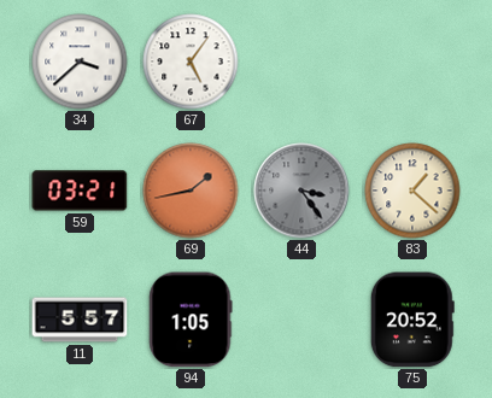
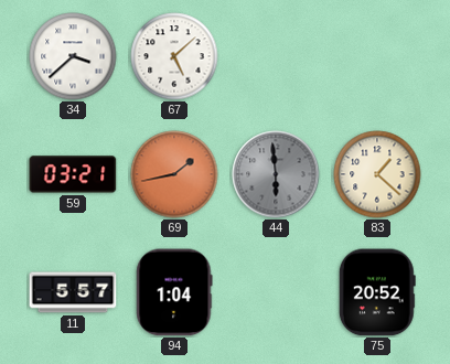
67: 5:06 -> 5:08
44: 3:24 -> 5:59
94: 1:05 -> 1:04
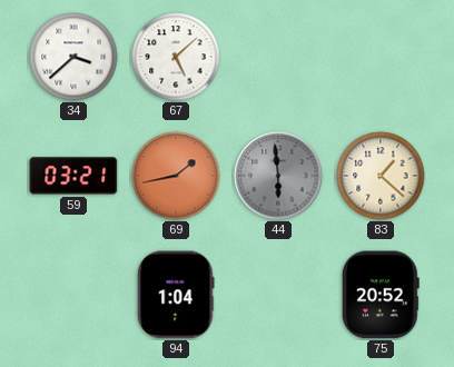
11: 5:57 -> none
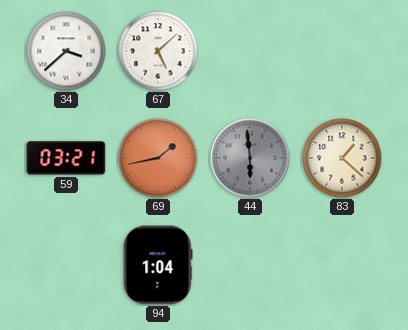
75: 20:52 -> none
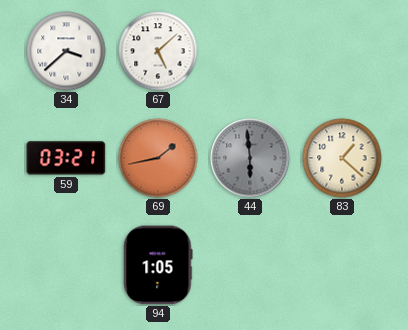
94: 1:04 -> 1:05
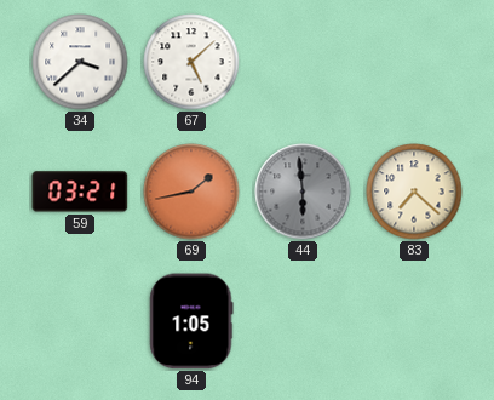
83: 1:22 -> 7:22
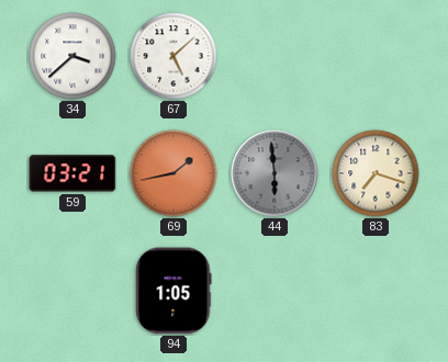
83: 7:22 -> 7:18
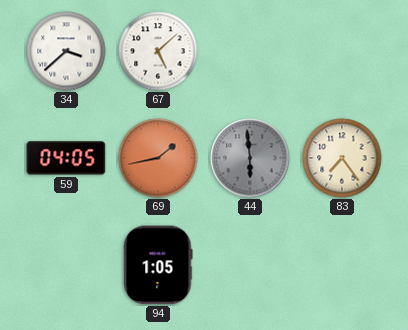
59: 03:21 -> 04:05
83: 7:18 -> 7:24
